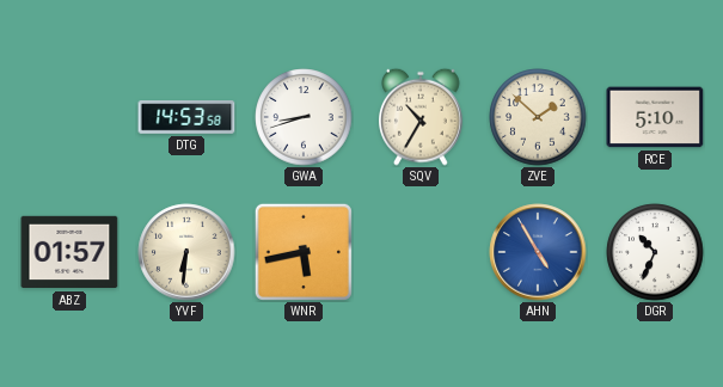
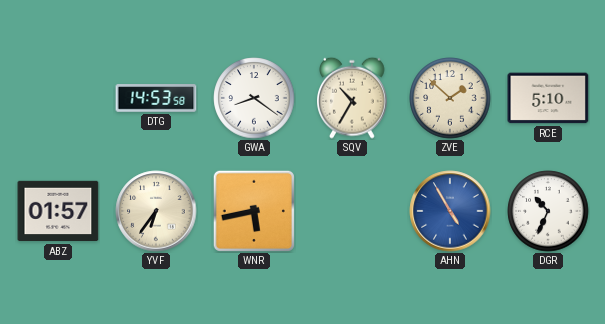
GWA: 8:42 -> 8:21
YVF: 6:31 -> 6:36
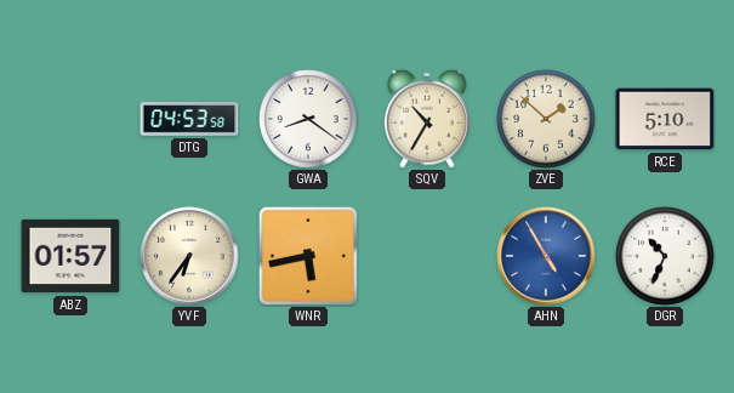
DTG: 14:53 -> 04:53
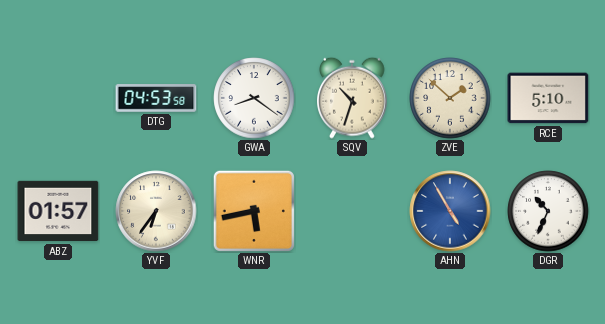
SQV: 10:35 -> 10:33
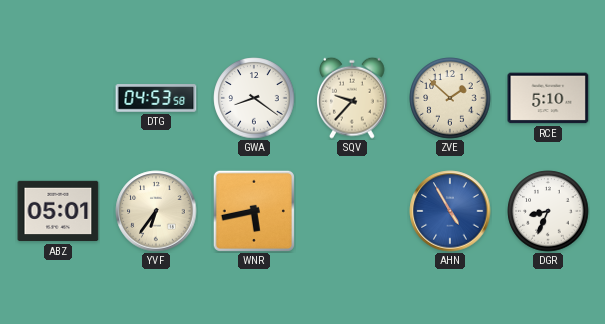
SQV: 10:33 -> 9:37
ABZ: 01:57 -> 05:01
DGR: 10:34 -> 8:34
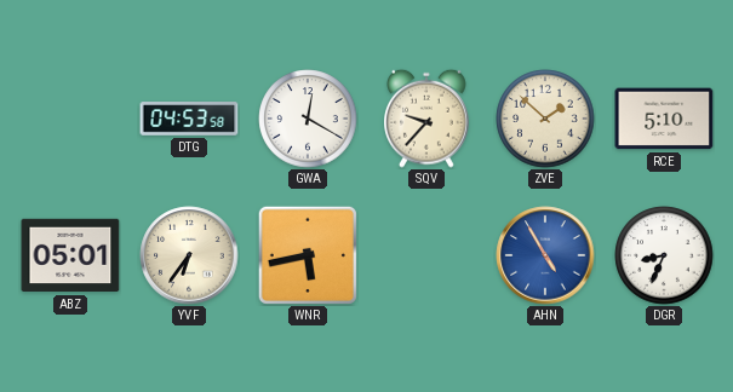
GWA: 8:21 -> 12:20
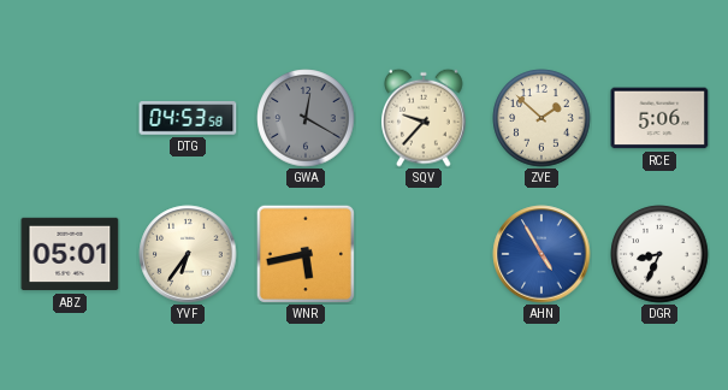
GWA dial: white -> grey
RCE: 5:10 -> 5:06
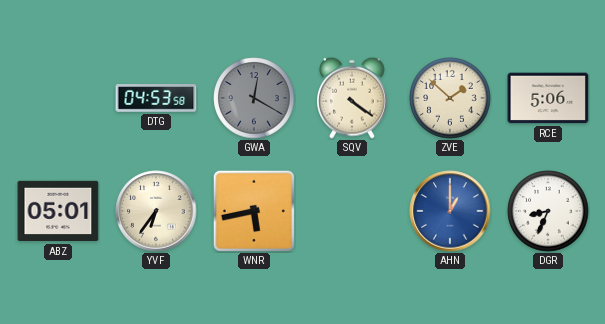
SQV: 9:37 -> 4:21
AHN: 4:55 -> 1:00
